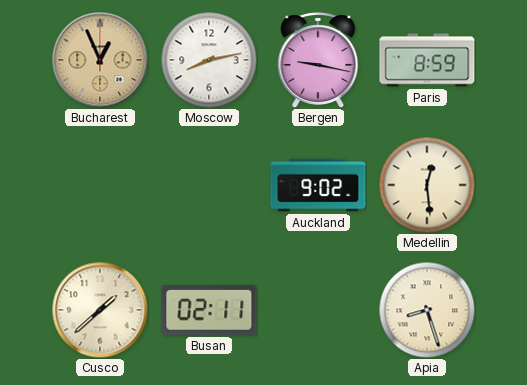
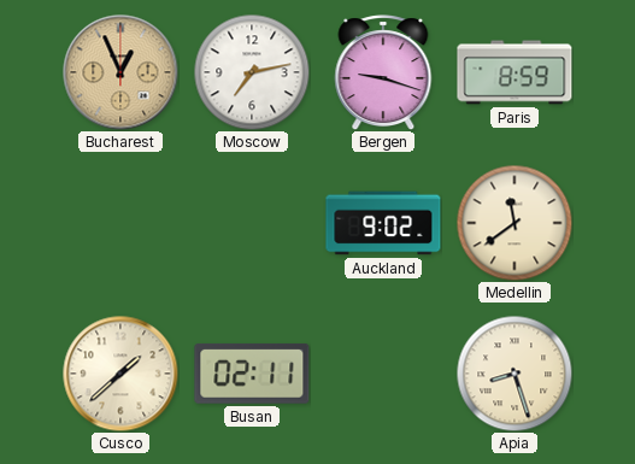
Moscow: 8:13 -> 7:13
Bergen: 9:17 -> 9:18
Medellin: 12:29 -> 11:39
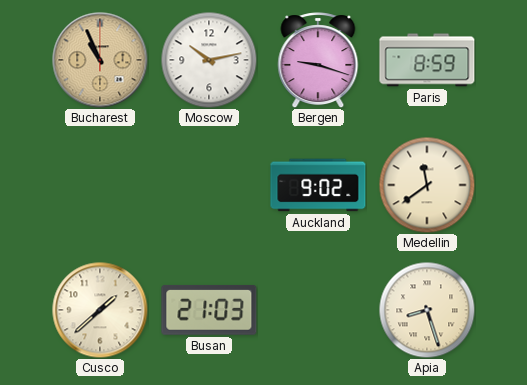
Bucharest: 12:56 -> 10:56
Moscow: 7:13 -> 10:13
Busan: 02:11 -> 21:03
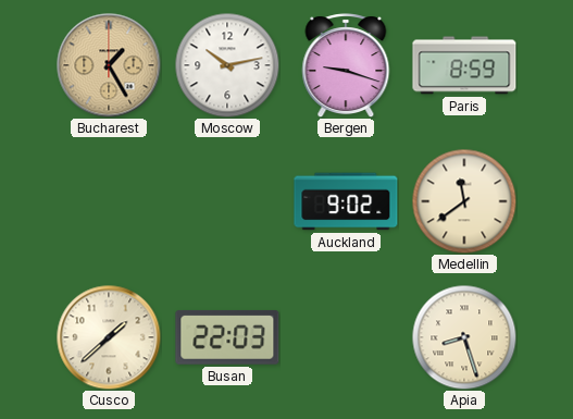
Bucharest: 10:56 -> 1:25
Busan: 21:03 -> 22:03
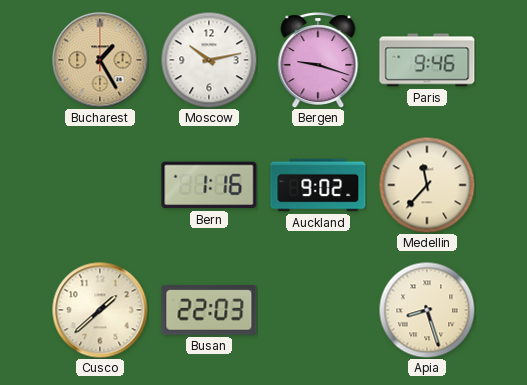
Paris: 8:59 -> 9:46
Bern: none -> 1:16
Medellin: 11:39 -> 11:37
